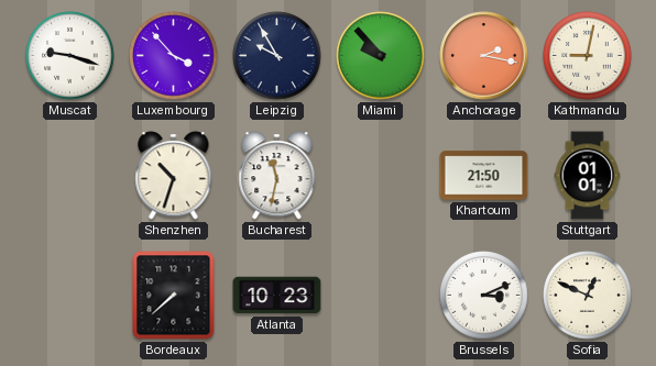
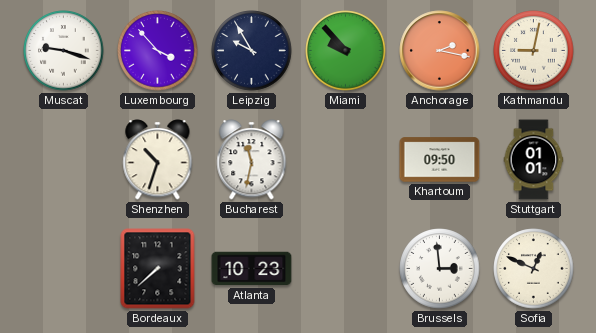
Khartoum: 21:50 -> 09:50
Brussels: 3:11 -> 2:59
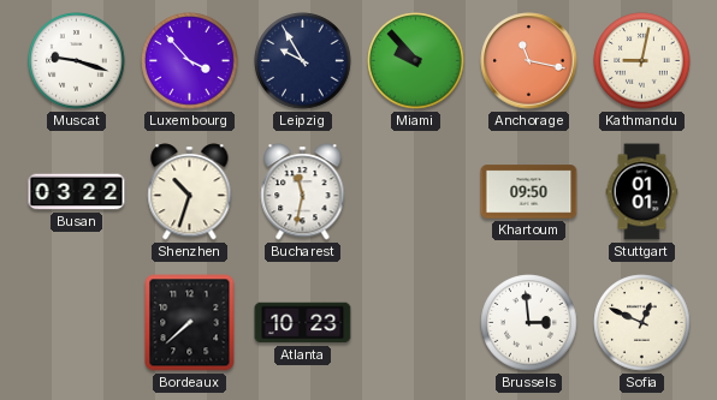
Anchorage: 2:17 -> 11:17
Busan: none -> 03:22
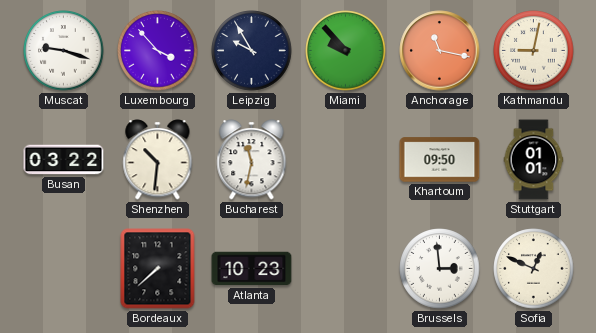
Shenzhen: 10:33 -> 10:31
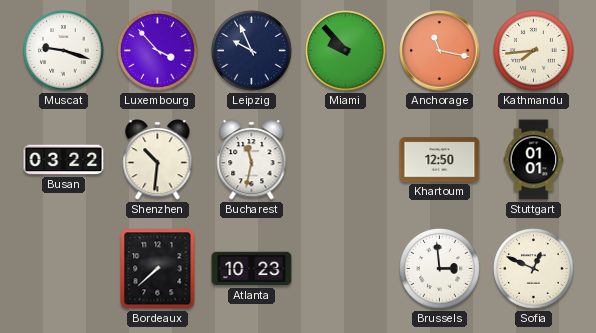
Leipzig: 9:55 -> 9:56
Kathmandu: 9:02 -> 7:44
Khartoum: 09:50 -> 12:50
